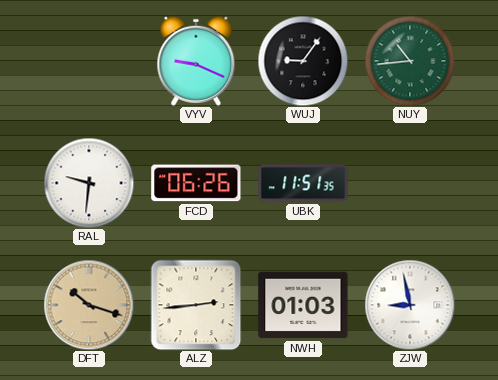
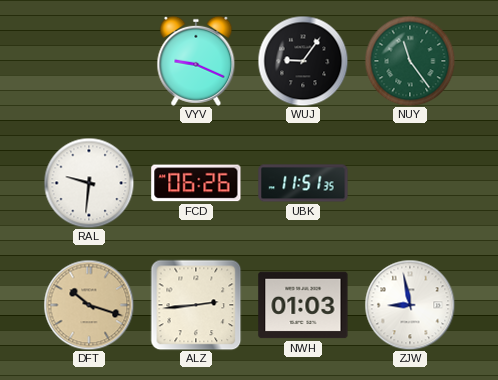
NUY: 10:44 -> 11:24
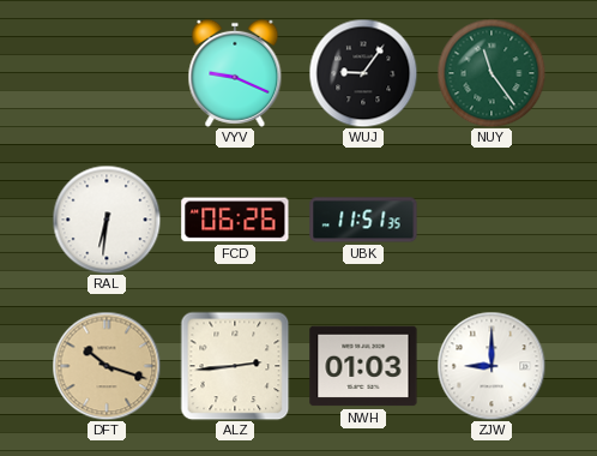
RAL: 9:31 -> 6:31
ZJW: 8:58 -> 9:00
